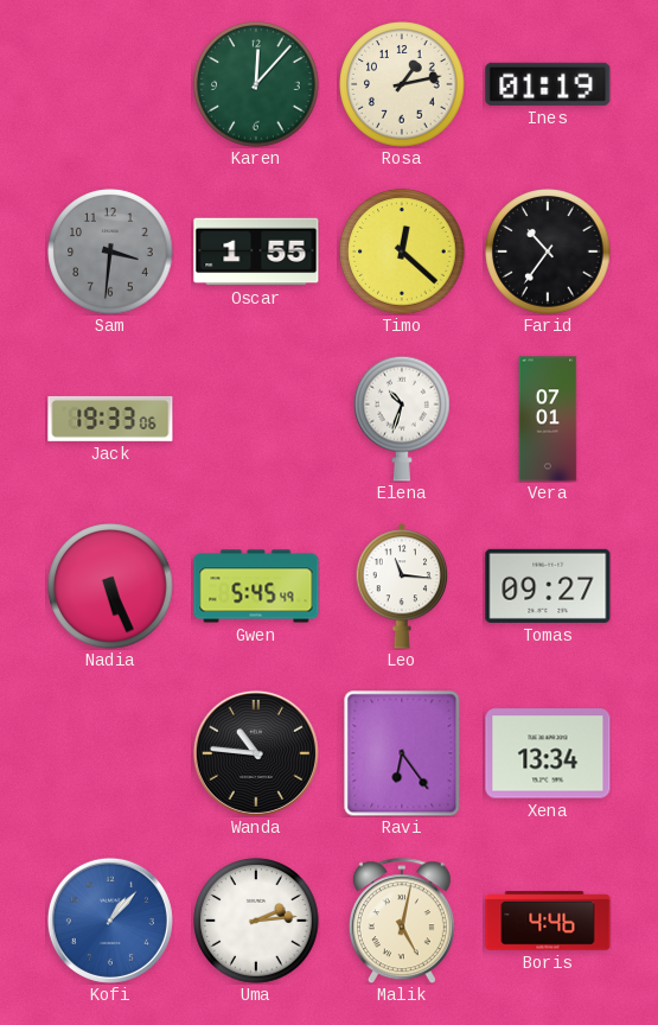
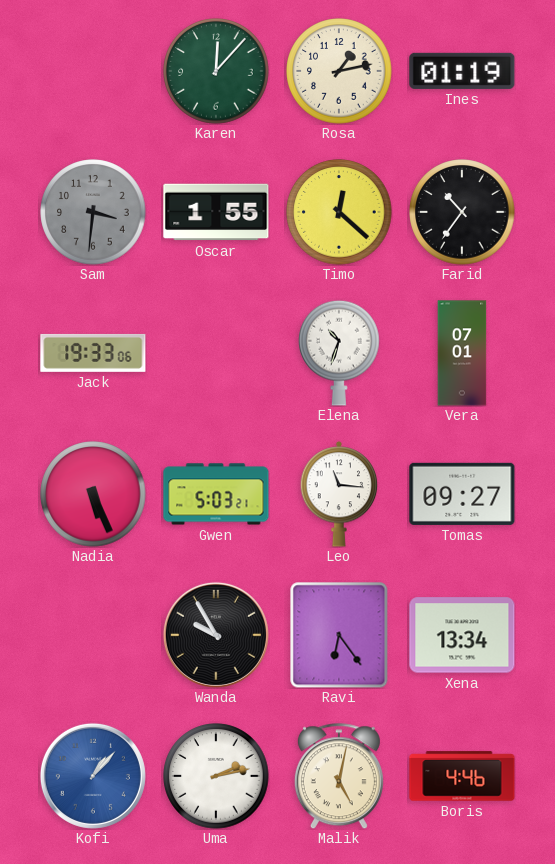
Gwen: 5:45 -> 5:03
Wanda: 10:46 -> 9:55
Uma: 2:14 -> 2:13
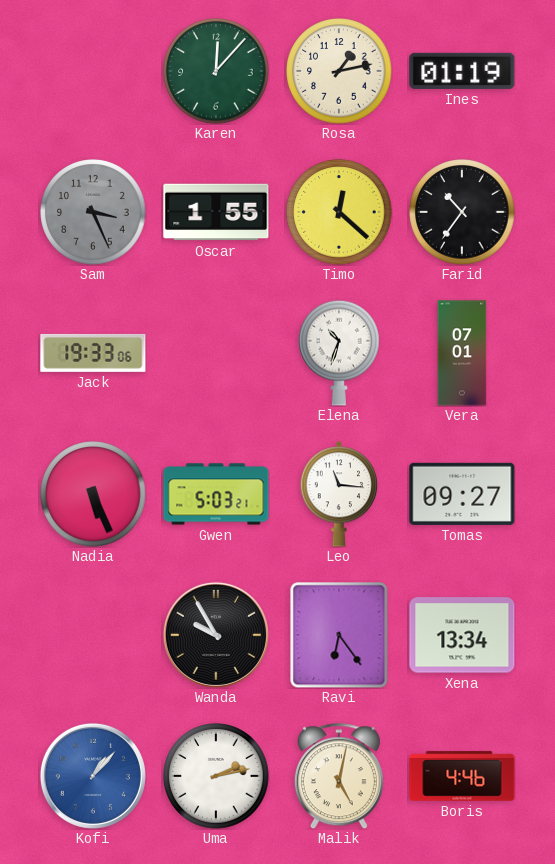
Sam: 3:31 -> 3:26
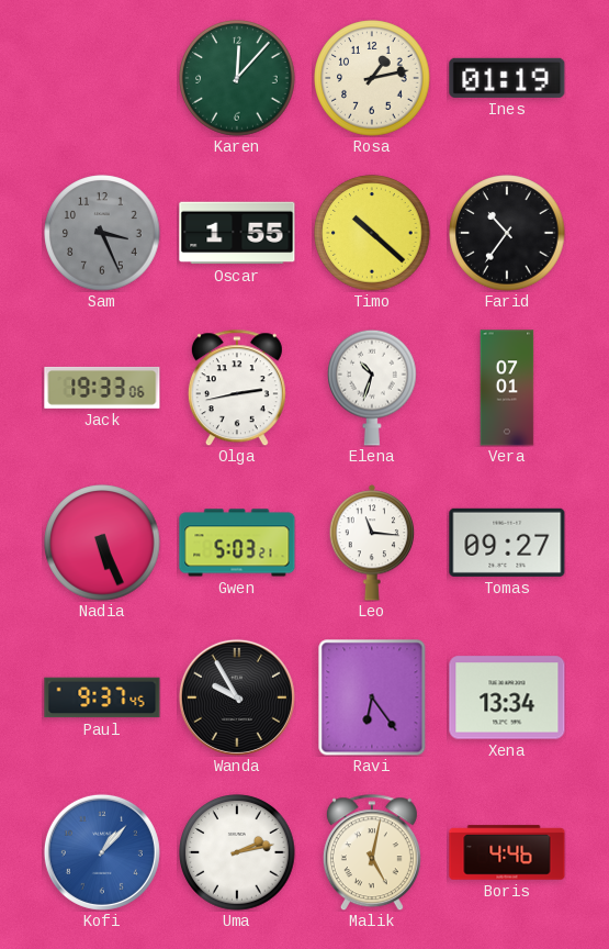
Timo: 12:22 -> 10:22
Olga: none -> 2:43
Paul: none -> 9:37
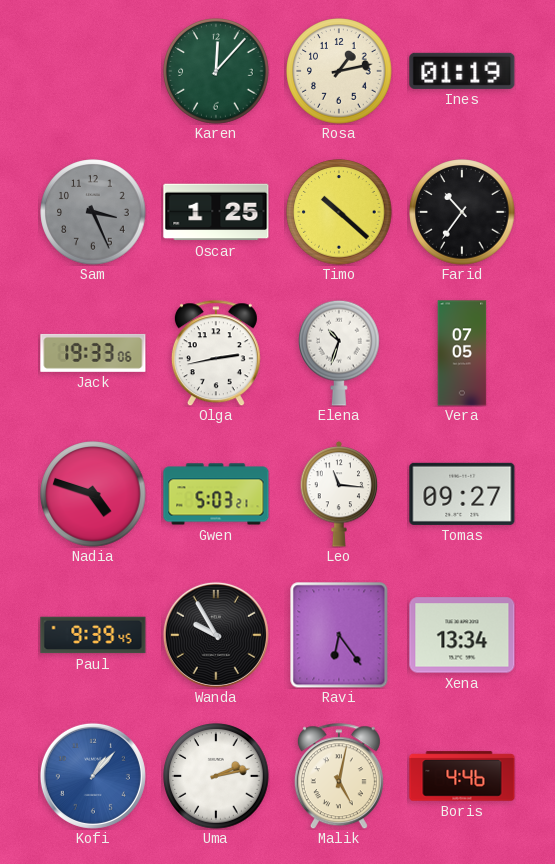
Oscar: 1:55 -> 1:25
Vera: 07:01 -> 07:05
Nadia: 5:26 -> 4:48
Paul: 9:37 -> 9:39
